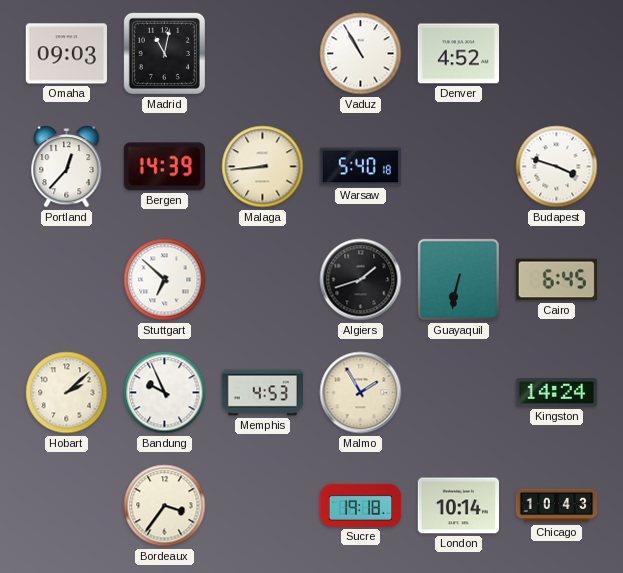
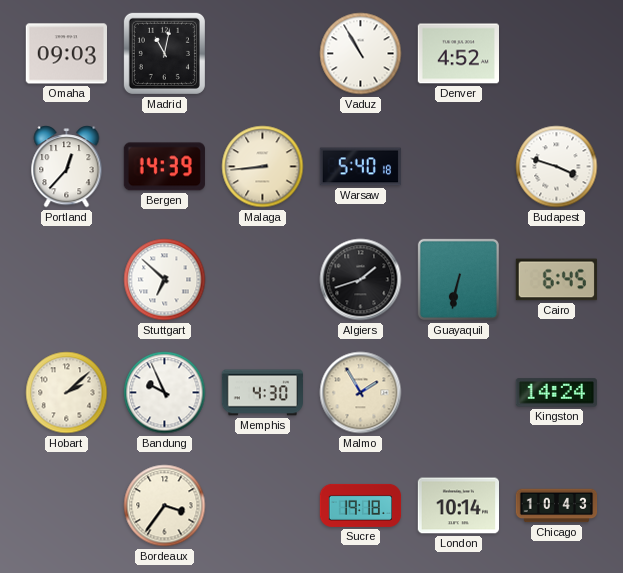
Memphis: 4:53 -> 4:30
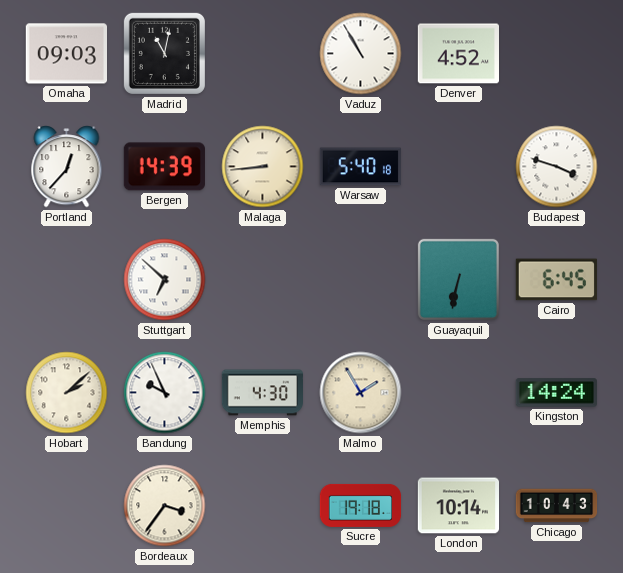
Algiers: 1:42 -> none
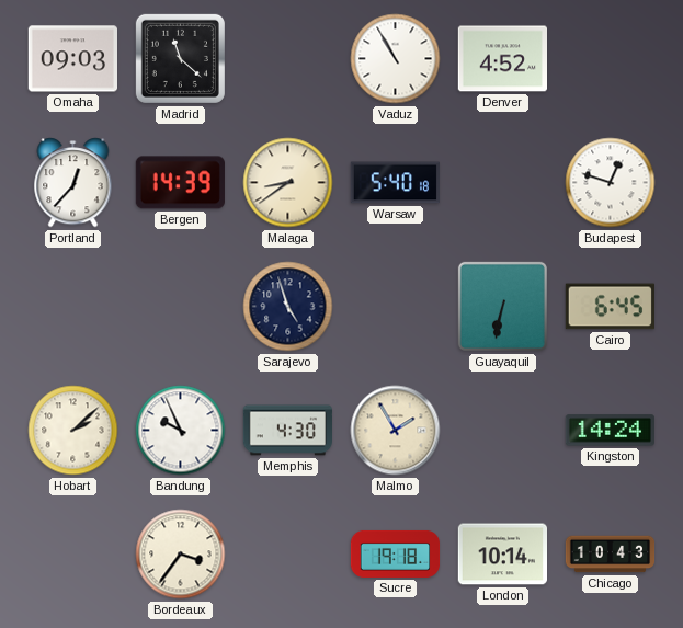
Madrid: 11:02 -> 11:22
Malaga: 8:44 -> 8:39
Budapest: 3:48 -> 12:48
Stuttgart: 6:52 -> none
Sarajevo: none -> 4:57
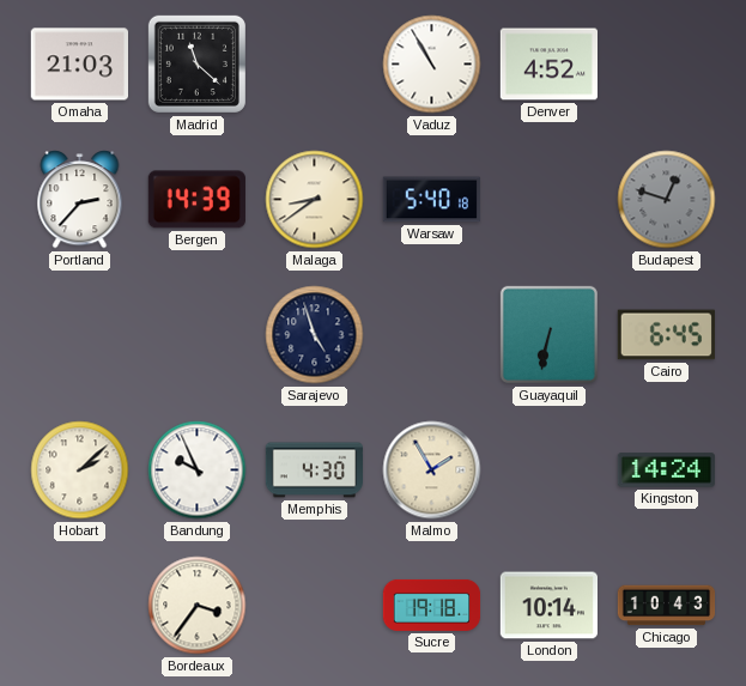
Omaha: 09:03 -> 21:03
Portland: 12:37 -> 2:37
Budapest dial: white -> grey
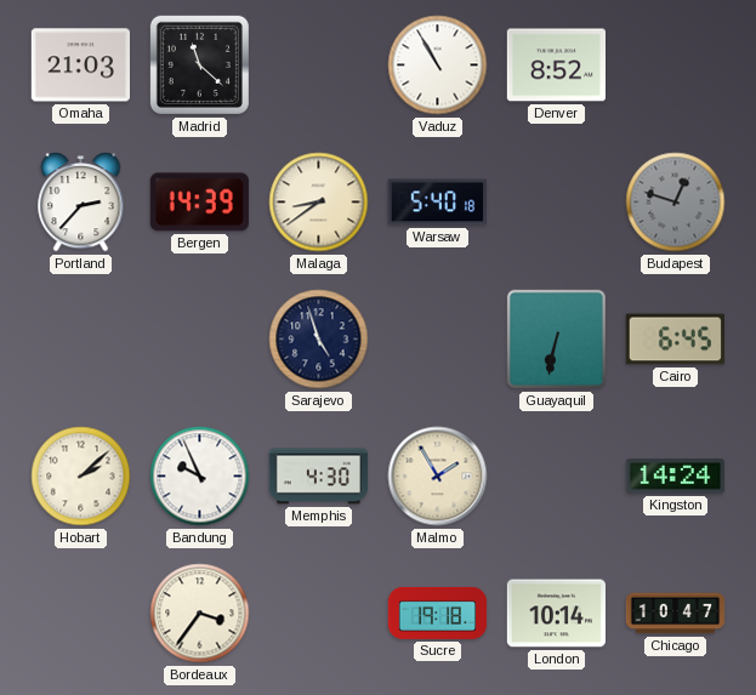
Denver: 4:52 -> 8:52
Chicago: 10:43 -> 10:47
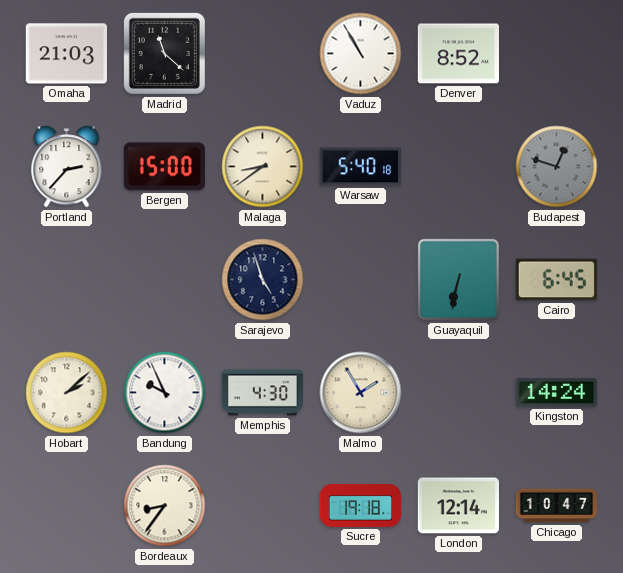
Bergen: 14:39 -> 15:00
Bordeaux: 3:36 -> 8:36
London: 10:14 -> 12:14
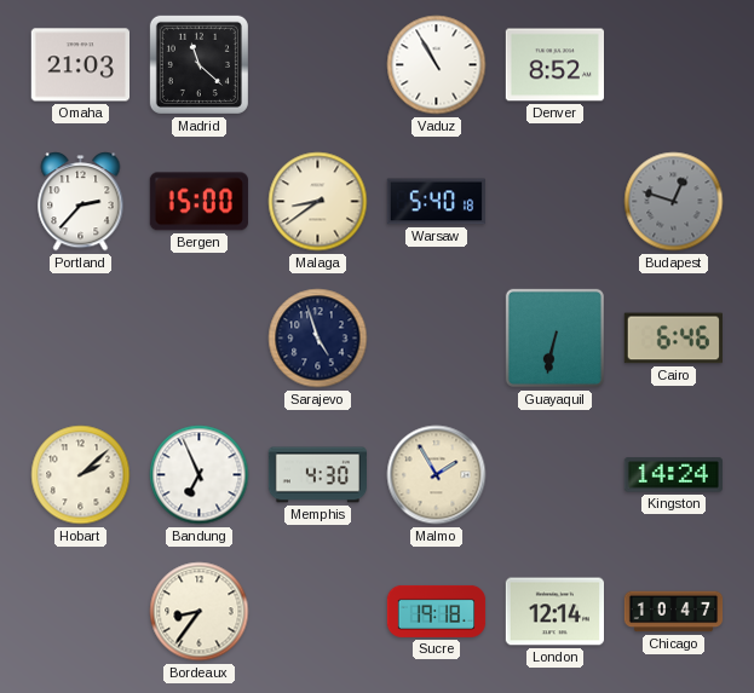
Cairo: 6:45 -> 6:46
Bandung: 9:56 -> 6:56
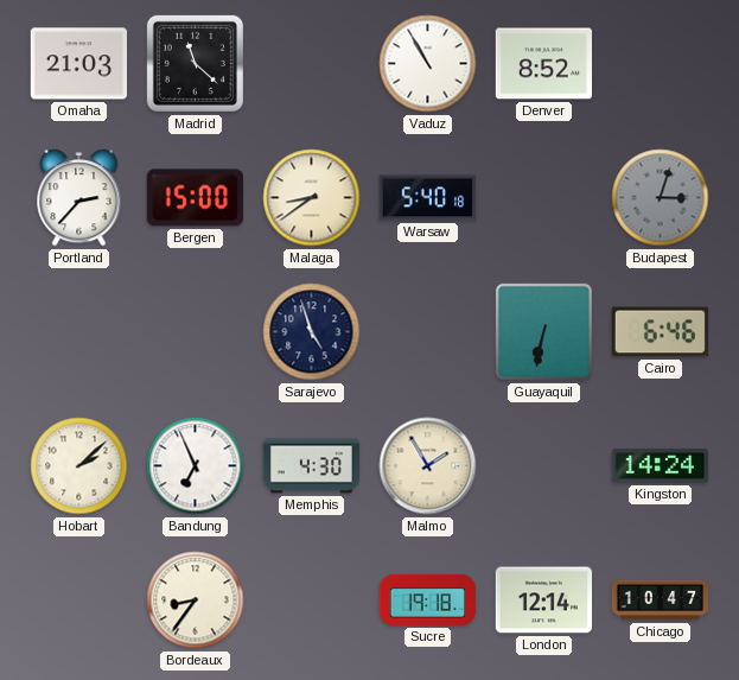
Budapest: 12:48 -> 3:03
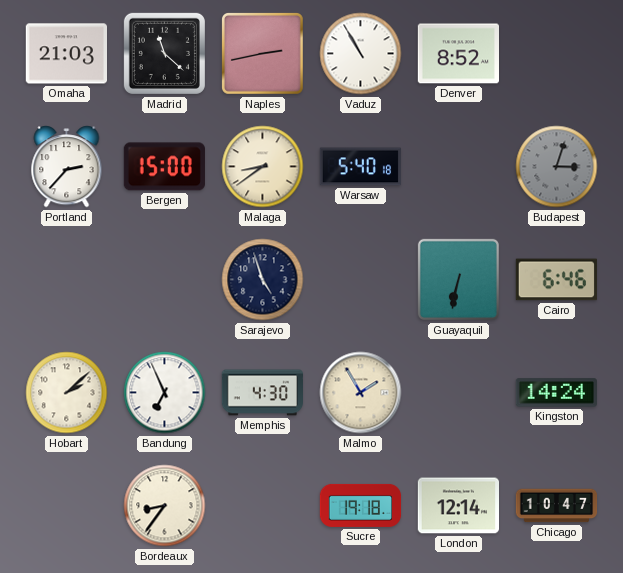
Naples: none -> 2:43
